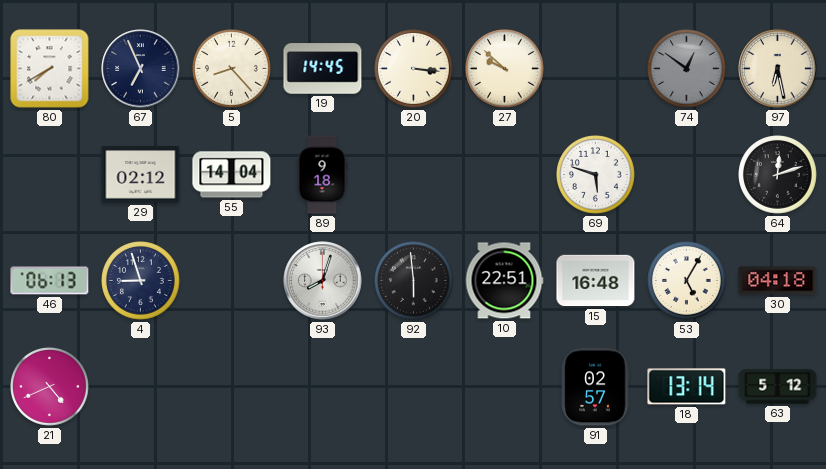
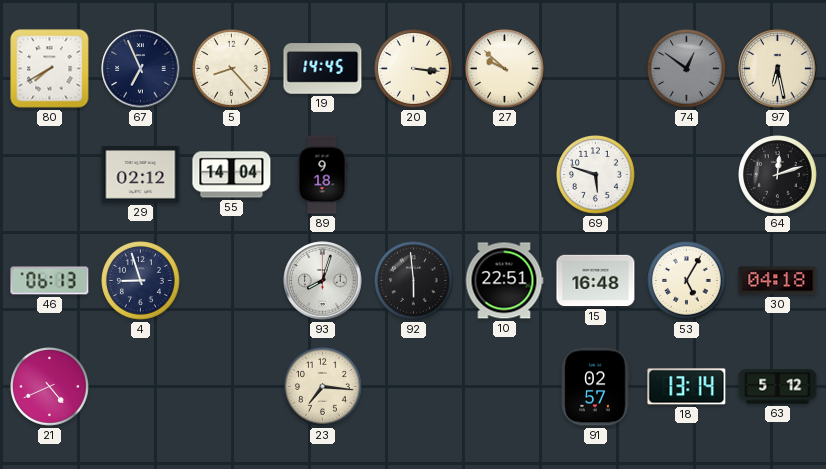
23: none -> 7:16
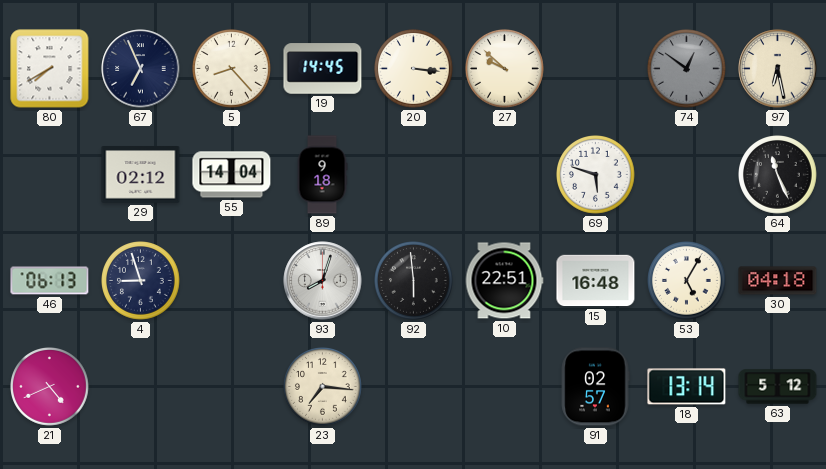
64: 12:12 -> 11:26
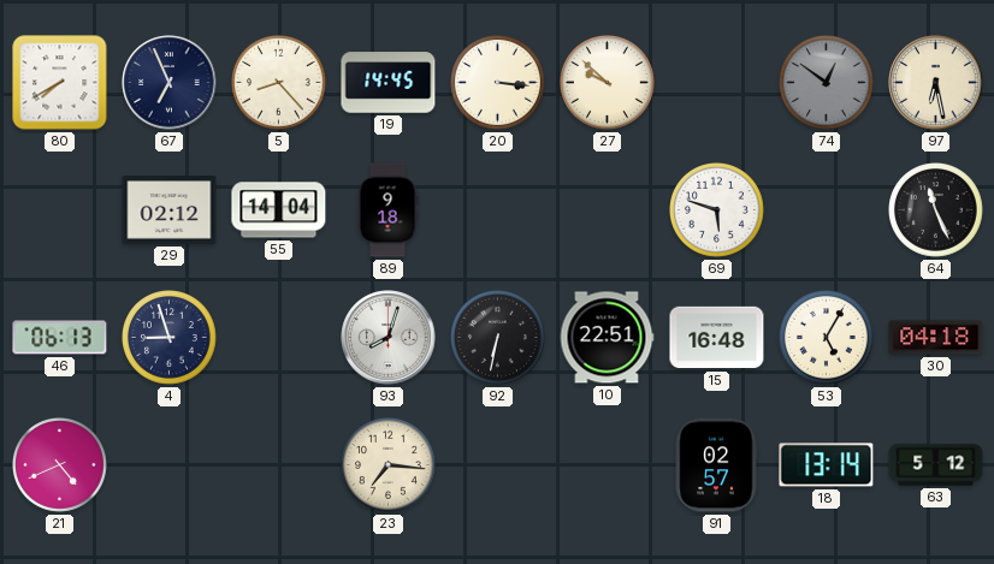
92: 5:59 -> 6:32
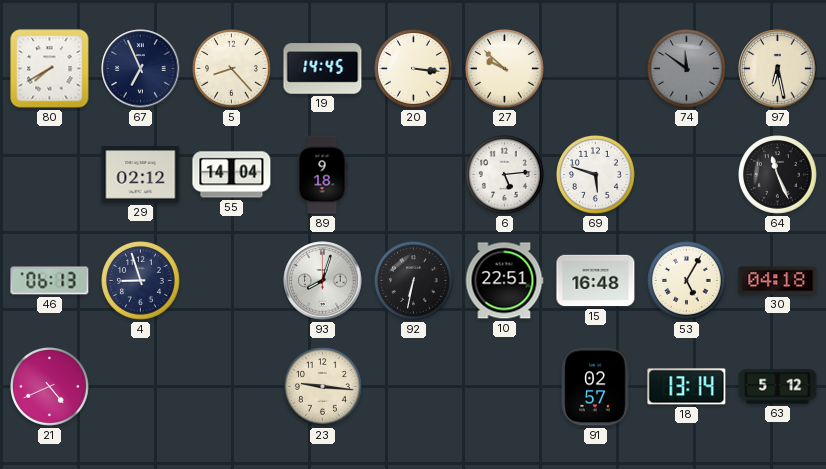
74: 12:51 -> 11:51
6: none -> 5:14
23: 7:16 -> 9:16
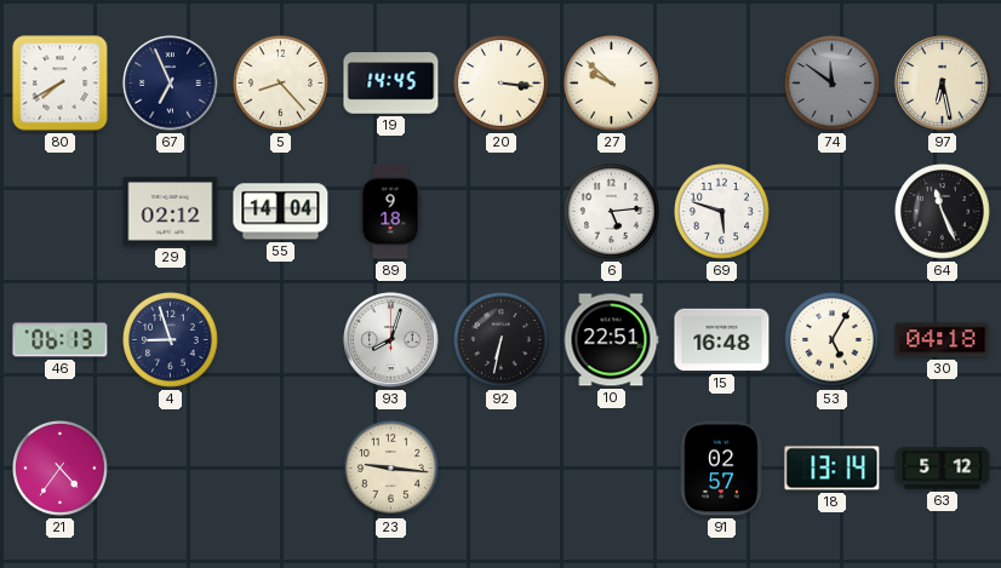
21: 4:41 -> 4:36
